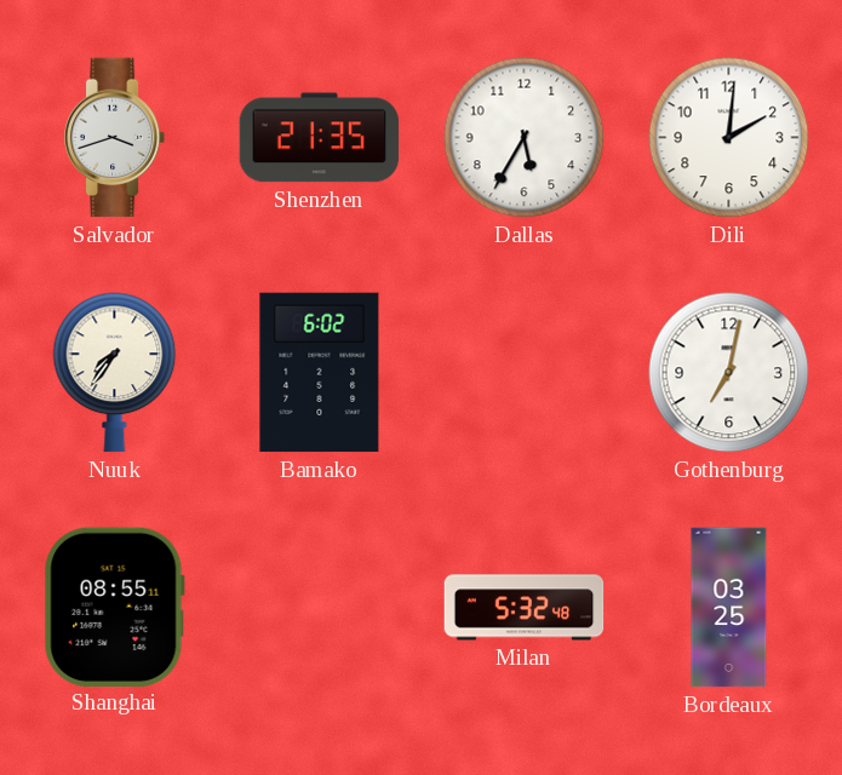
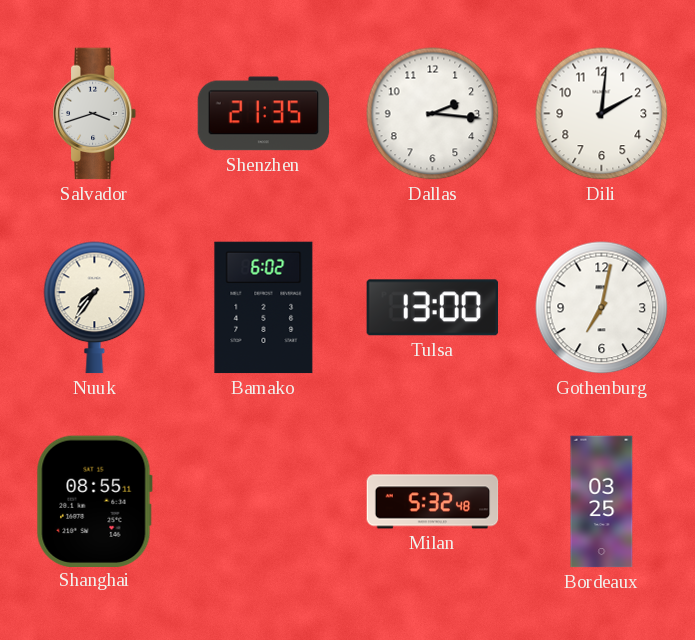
Dallas: 5:35 -> 2:16
Tulsa: none -> 13:00
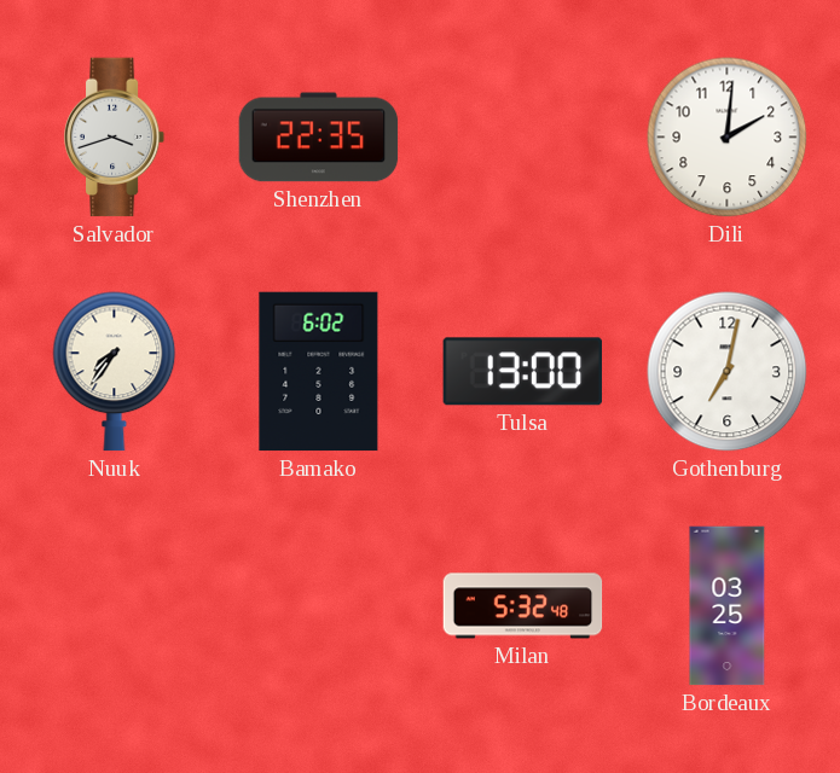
Shenzhen: 21:35 -> 22:35
Dallas: 2:16 -> none
Shanghai: 08:55 -> none
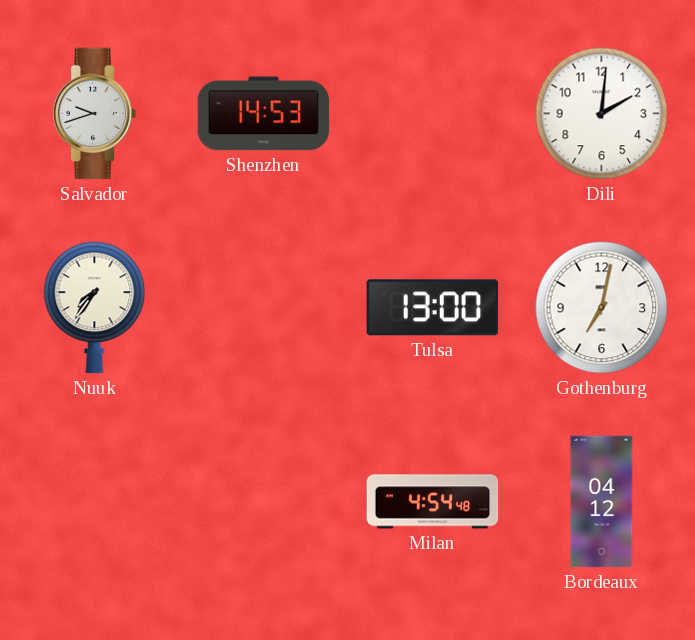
Salvador: 3:42 -> 9:42
Shenzhen: 22:35 -> 14:53
Bamako: 6:02 -> none
Milan: 5:32 -> 4:54
Bordeaux: 03:25 -> 04:12
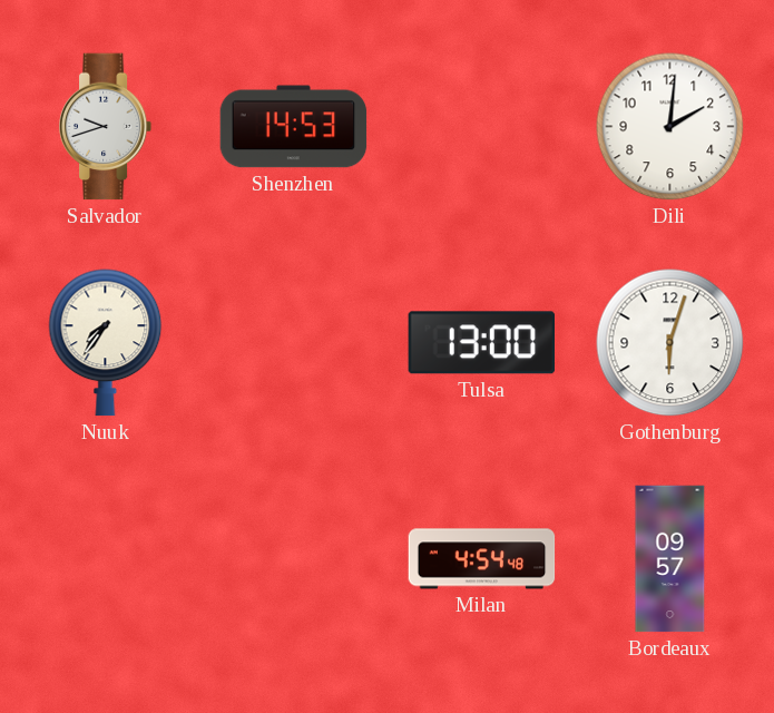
Gothenburg: 7:02 -> 6:03
Bordeaux: 04:12 -> 09:57
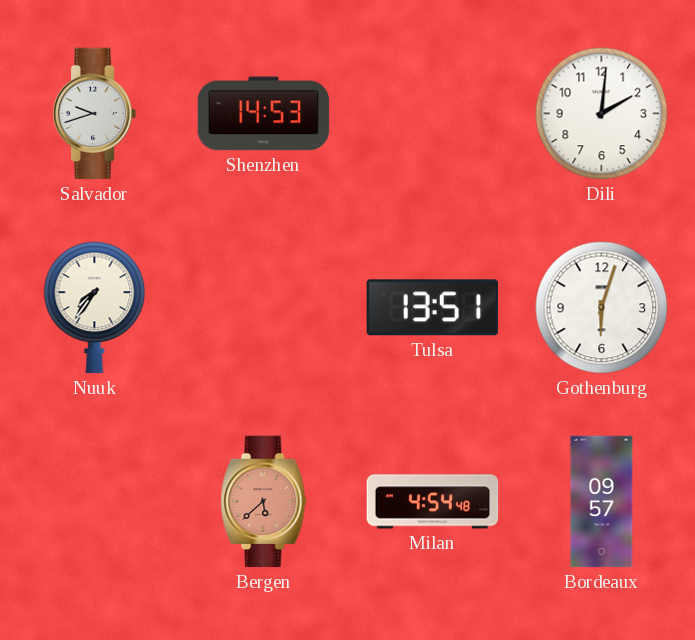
Tulsa: 13:00 -> 13:51
Bergen: none -> 5:38
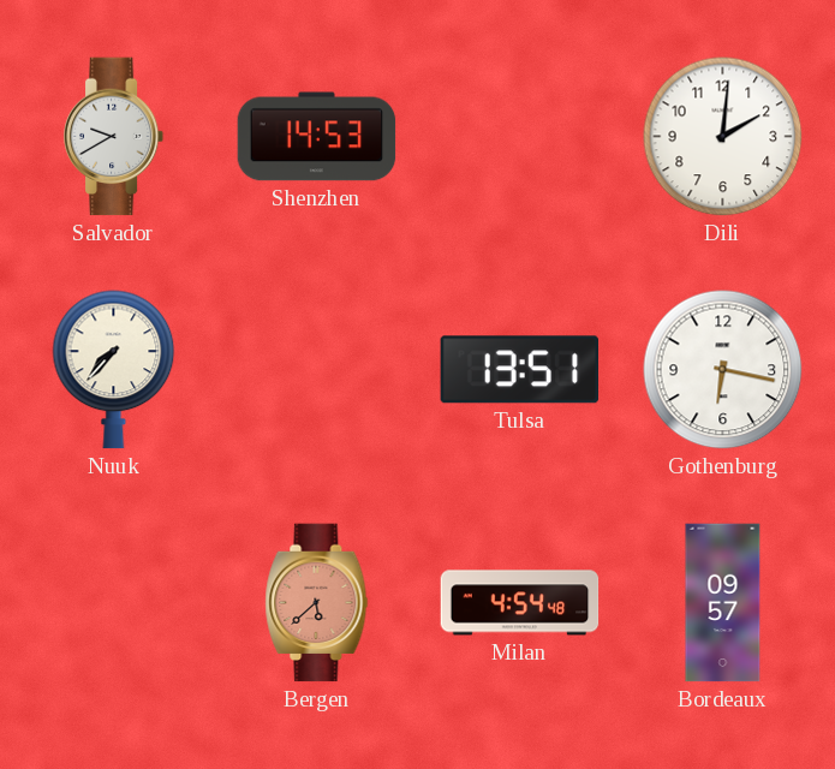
Salvador: 9:42 -> 9:40
Nuuk: 7:36 -> 7:37
Gothenburg: 6:03 -> 6:17
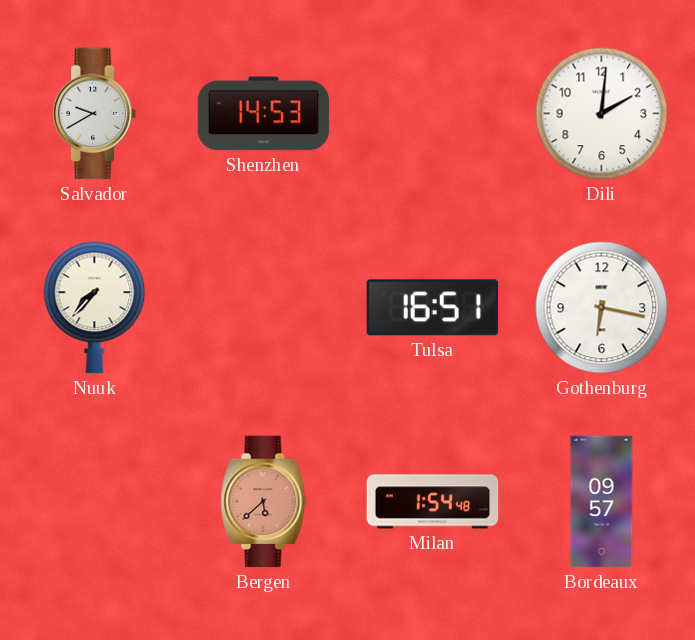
Tulsa: 13:51 -> 16:51
Milan: 4:54 -> 1:54
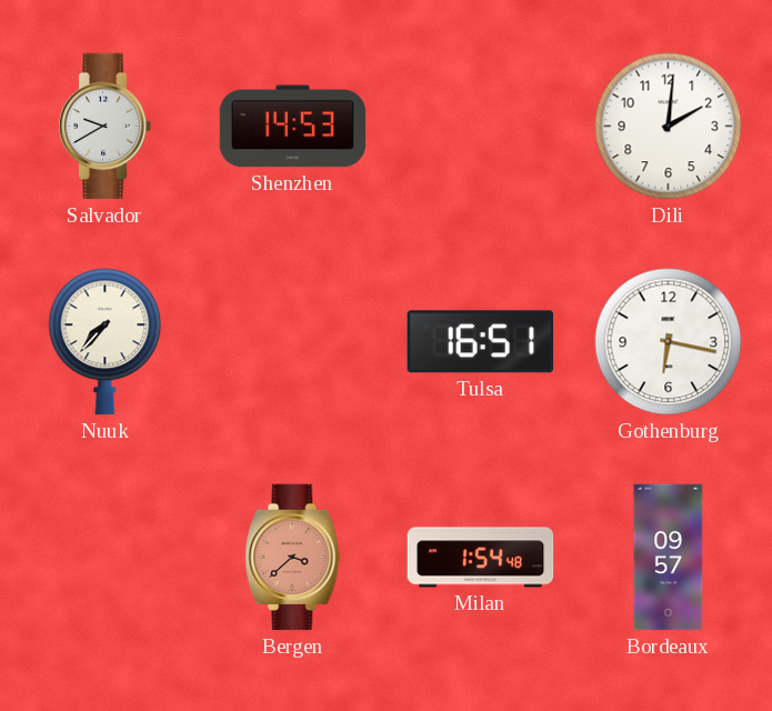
Bergen: 5:38 -> 3:38
